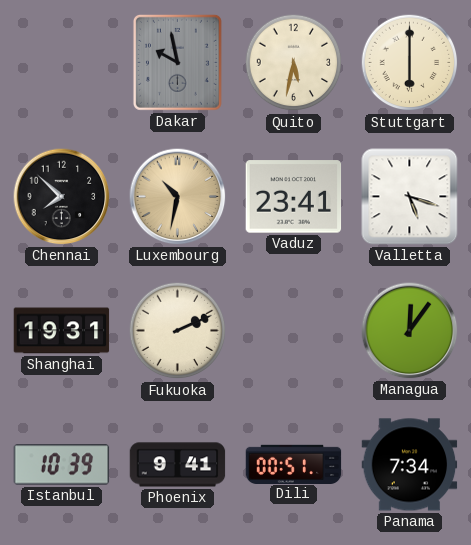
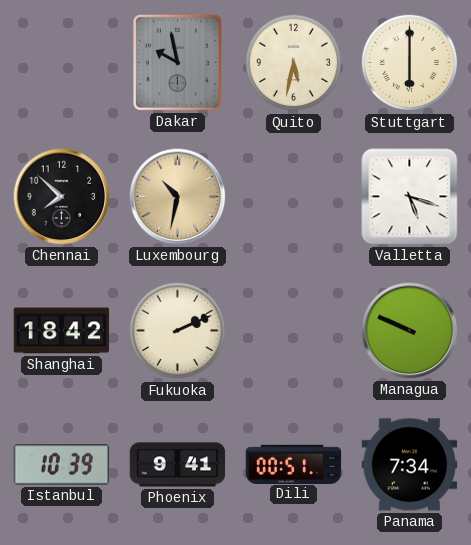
Vaduz: 23:41 -> none
Shanghai: 19:31 -> 18:42
Managua: 12:06 -> 9:49
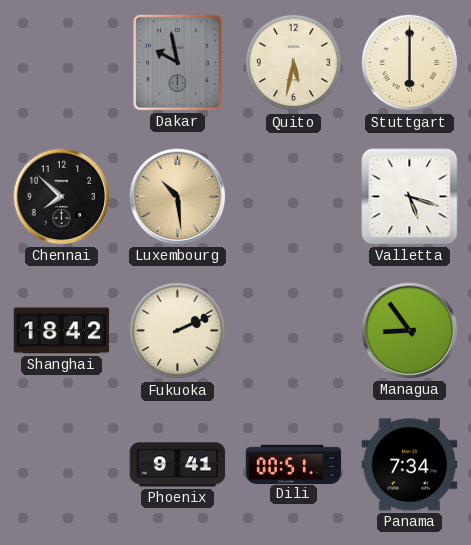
Luxembourg: 10:32 -> 10:29
Managua: 9:49 -> 8:54
Istanbul: 10:39 -> none
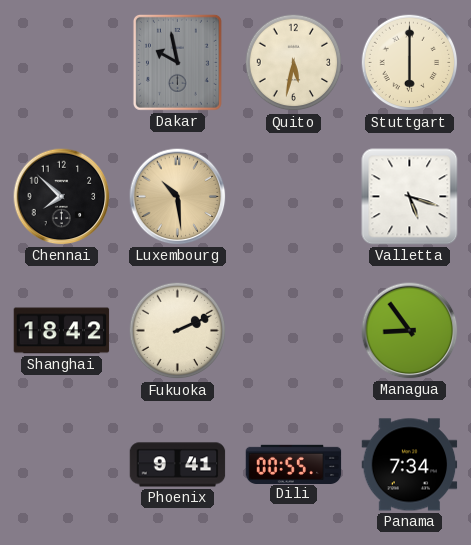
Dili: 00:51 -> 00:55
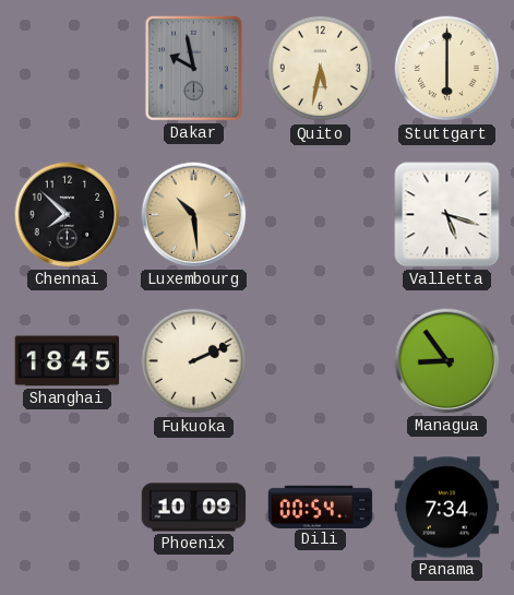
Shanghai: 18:42 -> 18:45
Phoenix: 9:41 -> 10:09
Dili: 00:55 -> 00:54
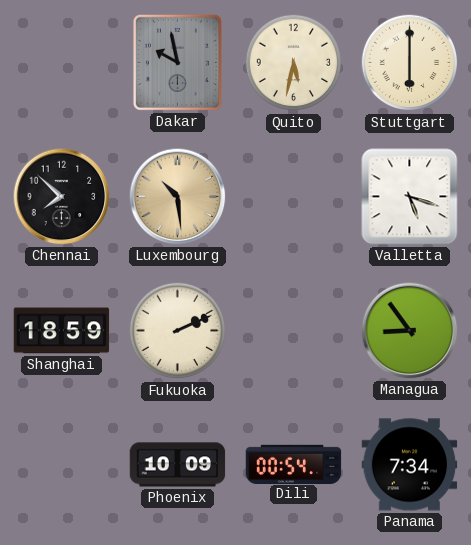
Shanghai: 18:45 -> 18:59
